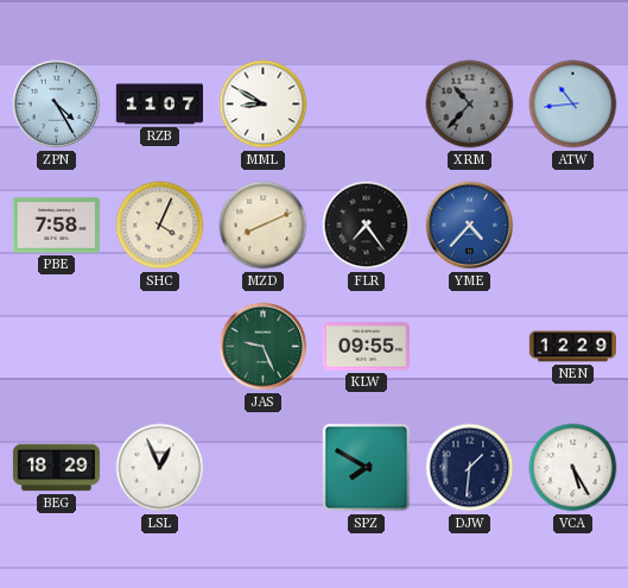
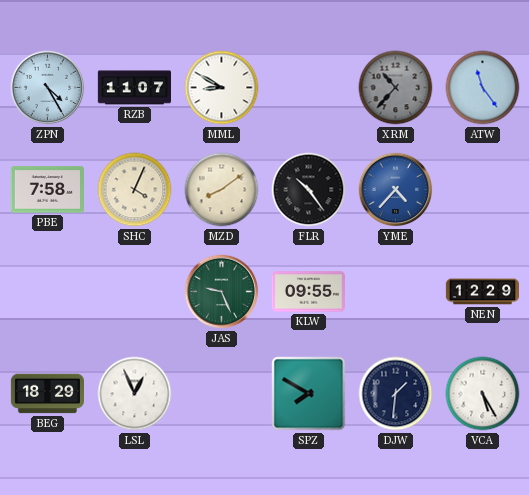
ATW: 10:44 -> 11:24
MZD: 8:11 -> 8:09
FLR: 7:24 -> 10:24
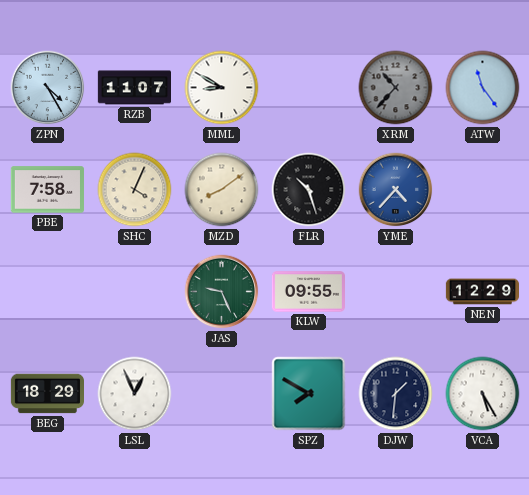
FLR: 10:24 -> 10:27
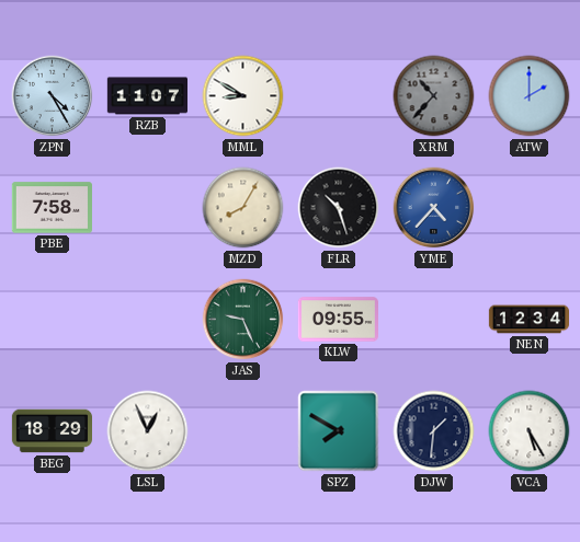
ATW: 11:24 -> 2:00
SHC: 4:04 -> none
MZD: 8:09 -> 8:05
NEN: 12:29 -> 12:34
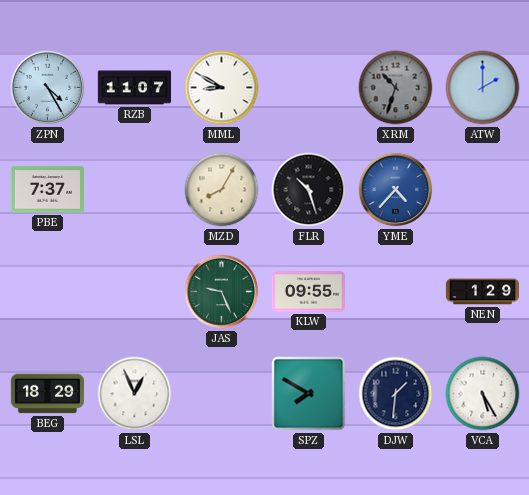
XRM: 10:37 -> 10:33
PBE: 7:58 -> 7:37
NEN: 12:34 -> 1:29
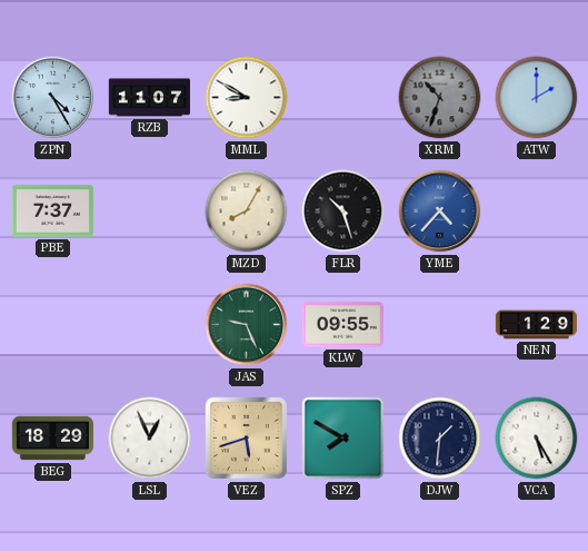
VEZ: none -> 5:42
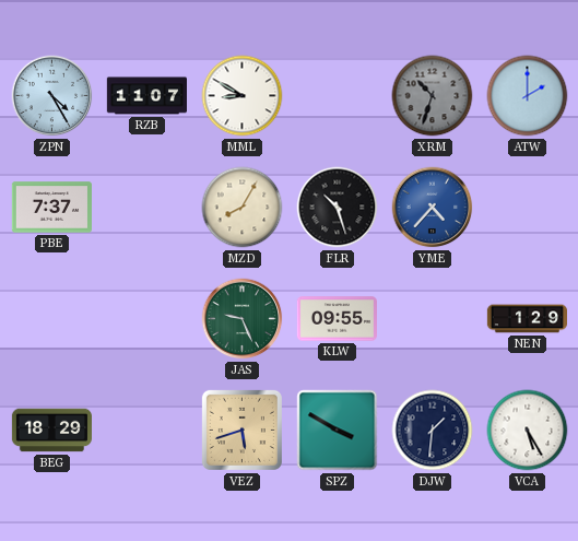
LSL: 12:56 -> none
SPZ: 7:50 -> 3:50
